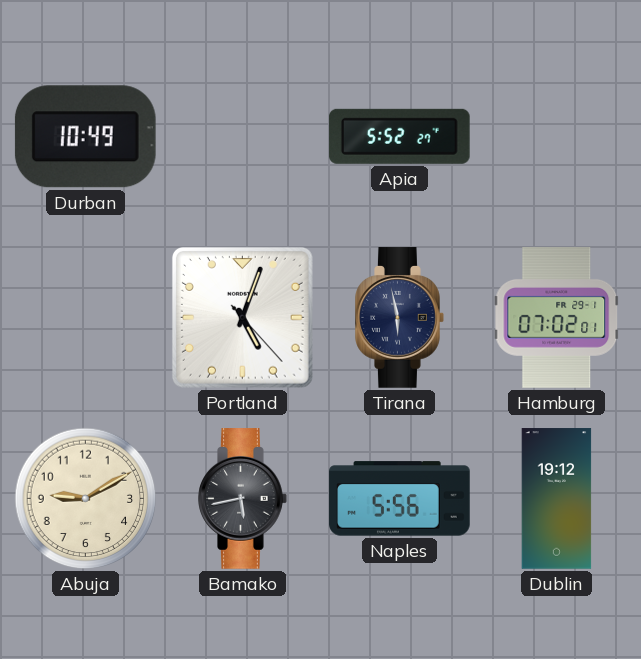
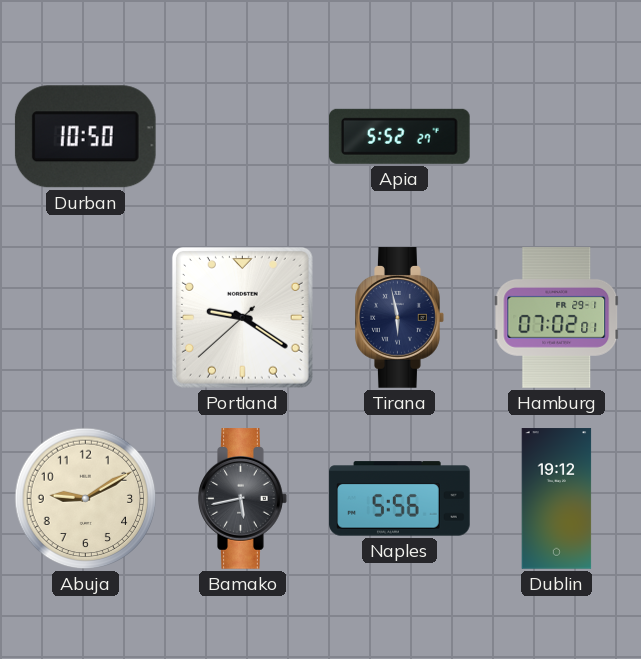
Durban: 10:49 -> 10:50
Portland: 5:03 -> 9:20
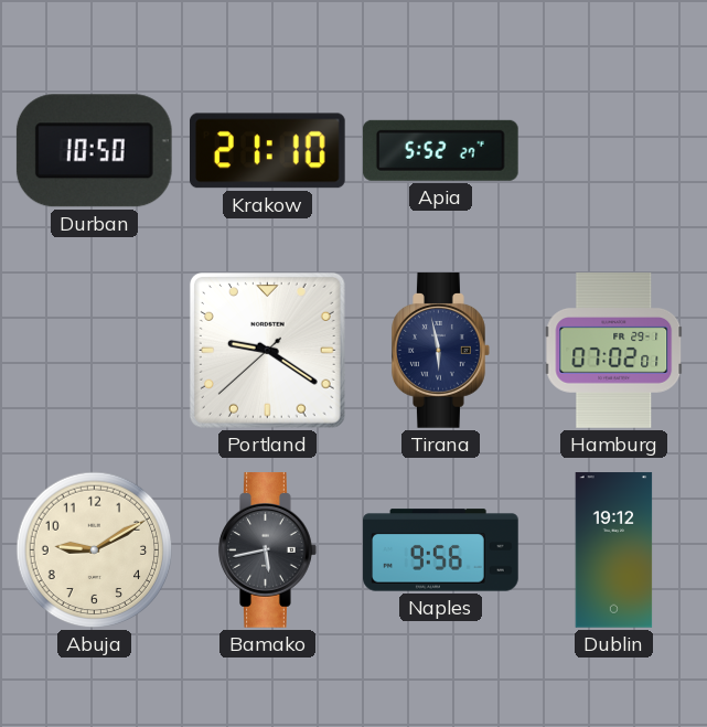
Krakow: none -> 21:10
Naples: 5:56 -> 9:56
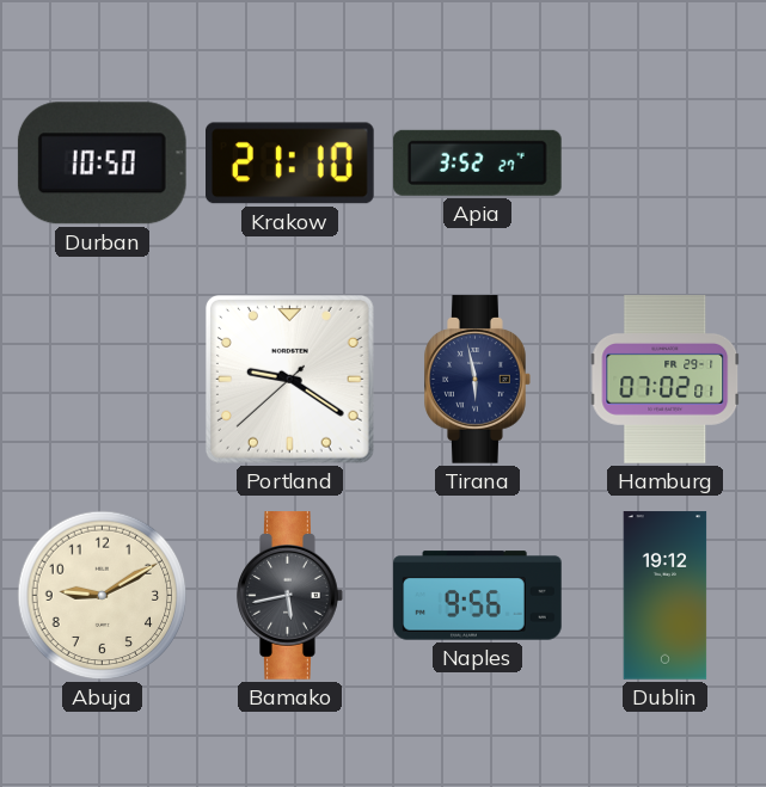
Apia: 5:52 -> 3:52
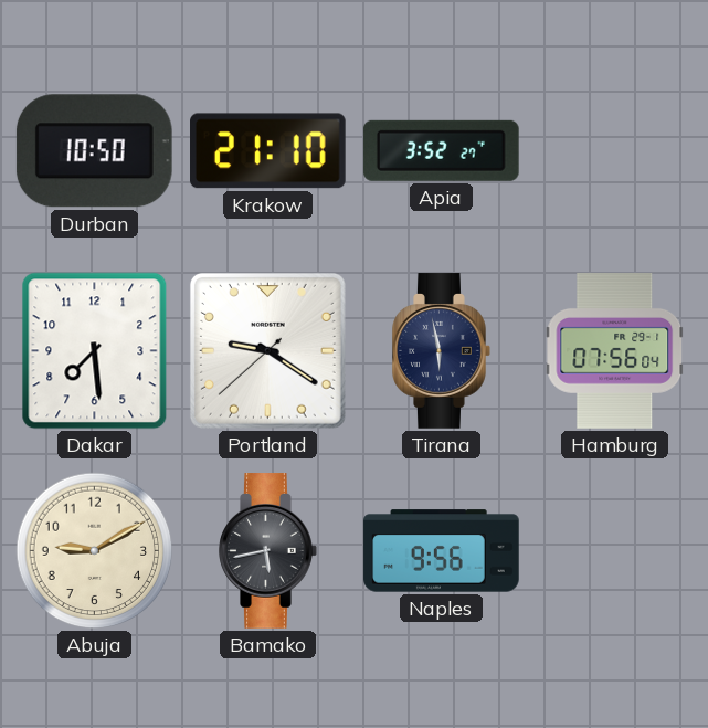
Dakar: none -> 7:29
Hamburg: 07:02 -> 07:56
Dublin: 19:12 -> none
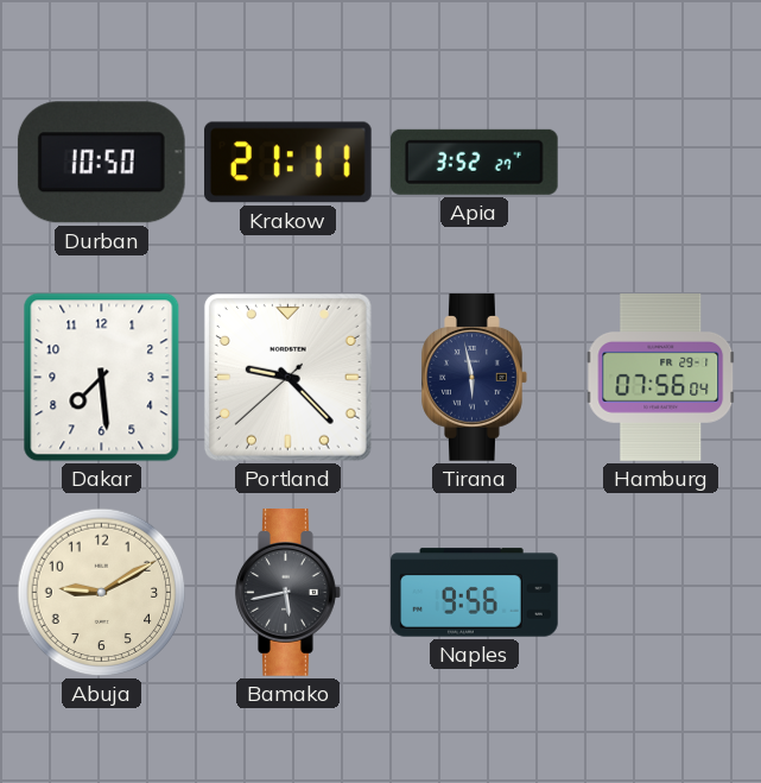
Krakow: 21:10 -> 21:11
Portland: 9:20 -> 9:22
